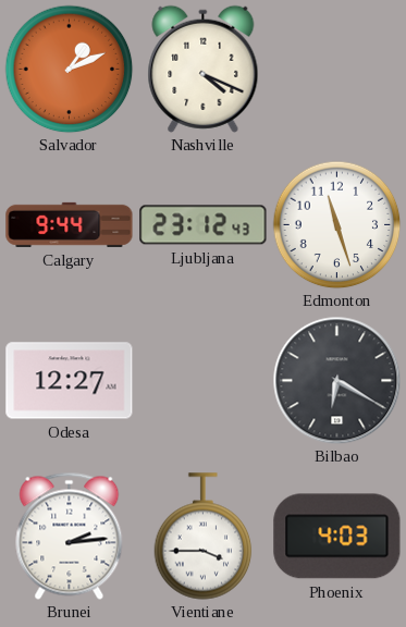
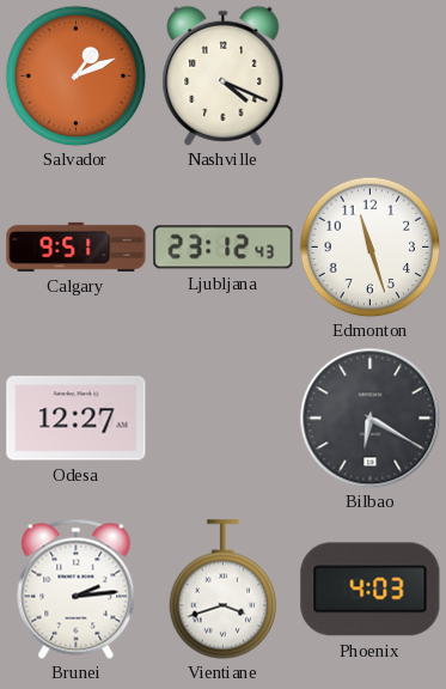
Calgary: 9:44 -> 9:51
Vientiane: 3:45 -> 3:42
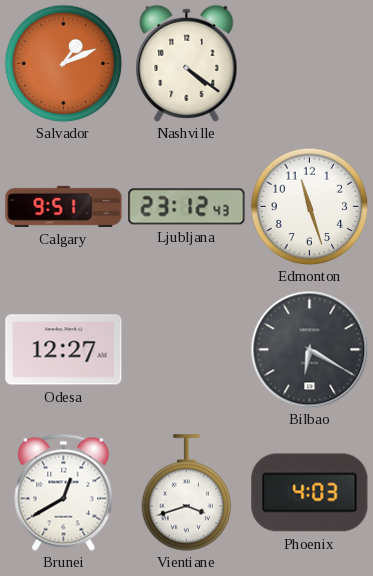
Nashville: 4:19 -> 4:21
Brunei: 2:14 -> 12:40
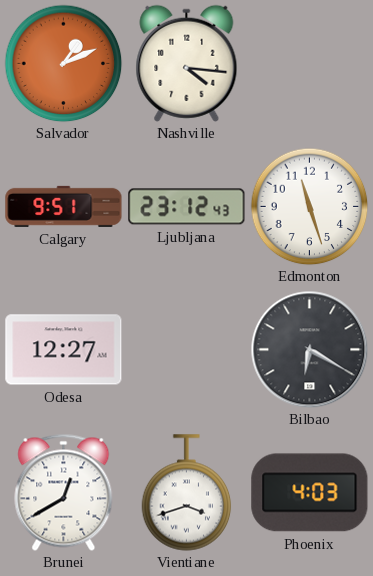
Nashville: 4:21 -> 4:16
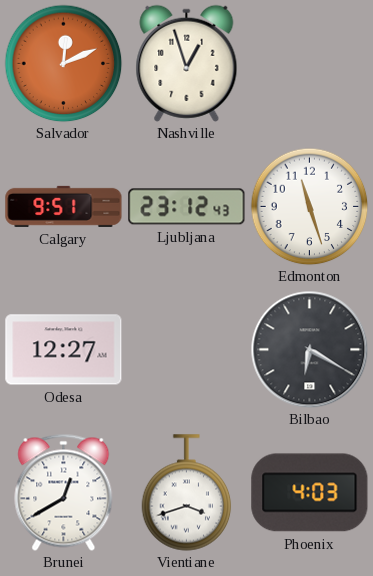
Salvador: 1:11 -> 12:11
Nashville: 4:16 -> 12:57
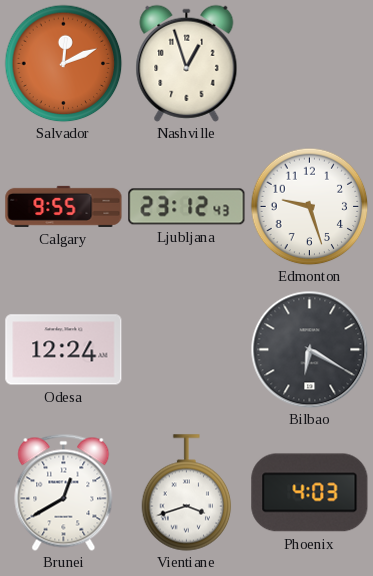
Calgary: 9:51 -> 9:55
Edmonton: 11:27 -> 9:27
Odesa: 12:27 -> 12:24
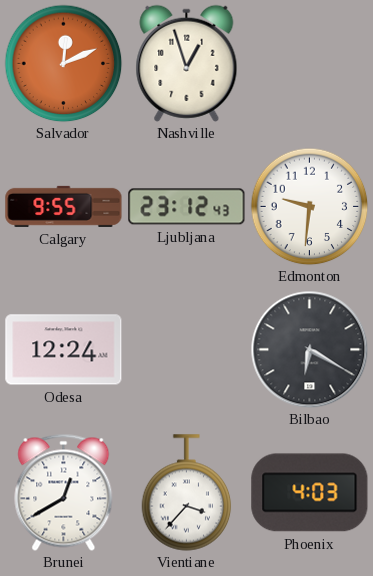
Edmonton: 9:27 -> 9:31
Vientiane: 3:42 -> 3:37
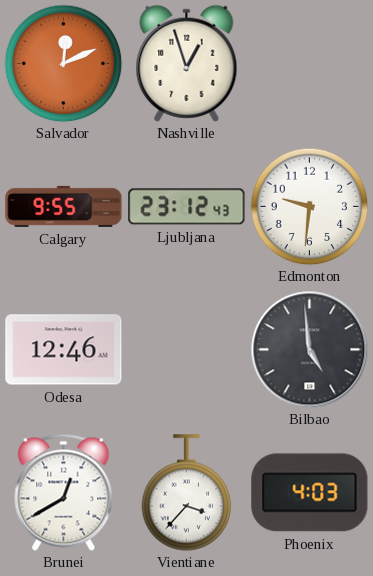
Odesa: 12:24 -> 12:46
Bilbao: 6:20 -> 4:59
